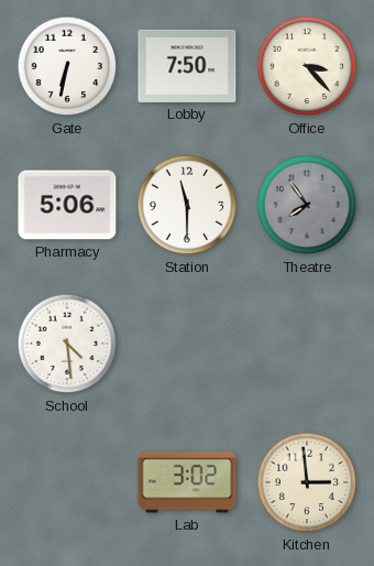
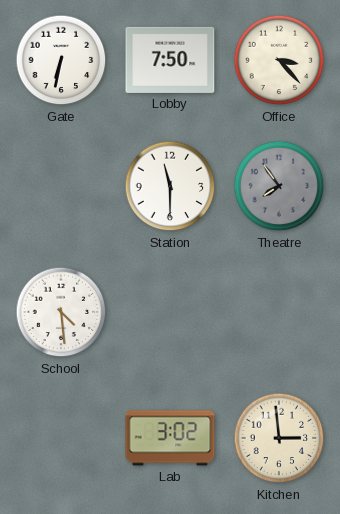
Pharmacy: 5:06 -> none
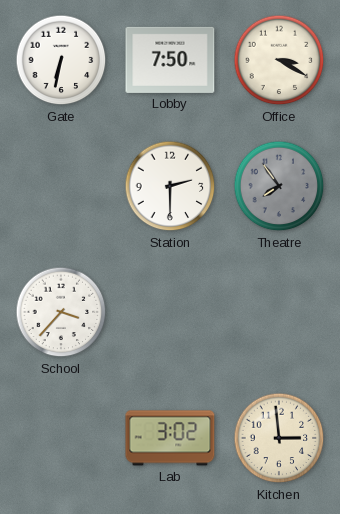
Office: 3:23 -> 3:20
Station: 11:30 -> 2:30
School: 4:29 -> 3:37
